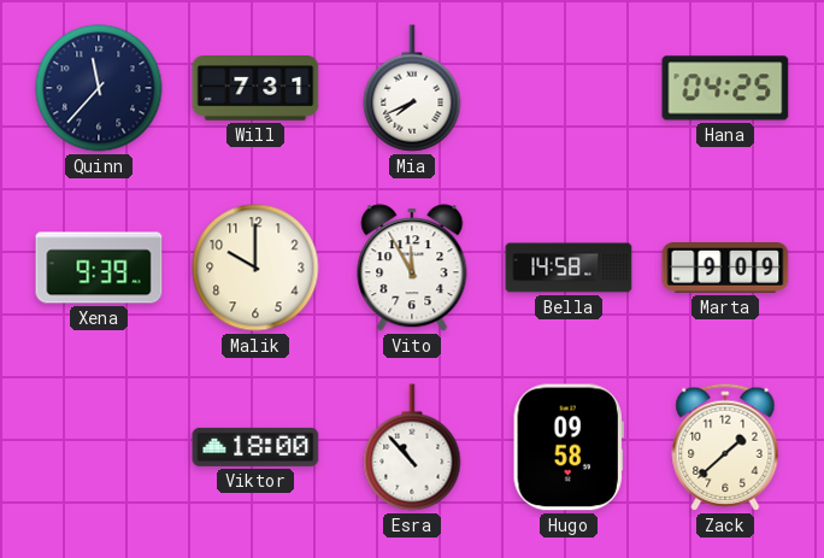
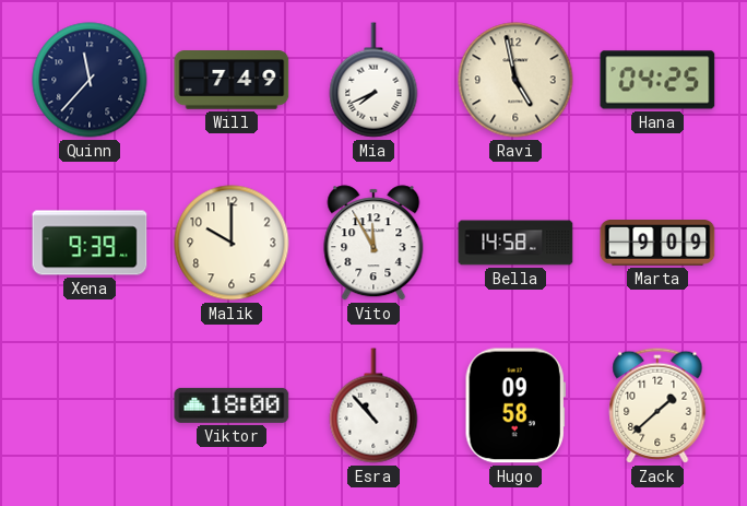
Will: 7:31 -> 7:49
Ravi: none -> 4:58
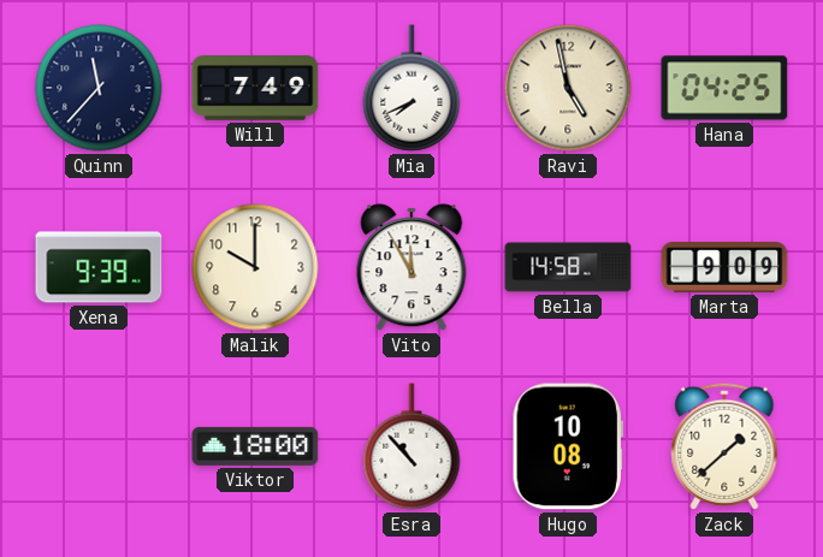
Hugo: 09:58 -> 10:08
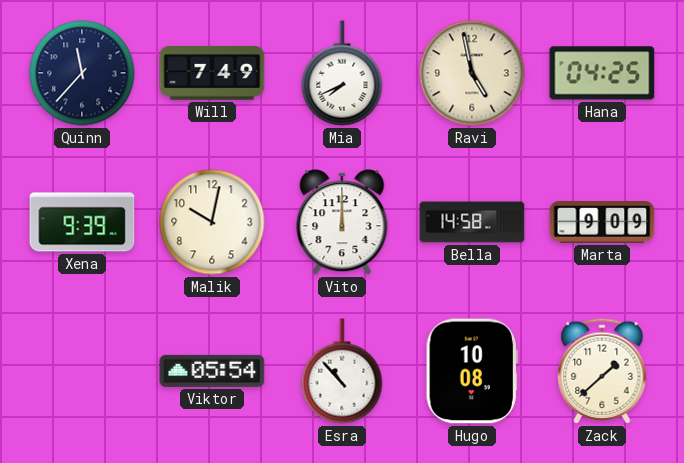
Malik: 10:00 -> 10:02
Vito: 11:55 -> 12:00
Viktor: 18:00 -> 05:54
